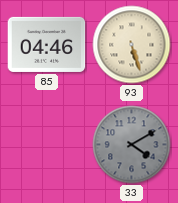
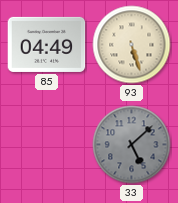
85: 04:46 -> 04:49
33: 4:10 -> 5:08
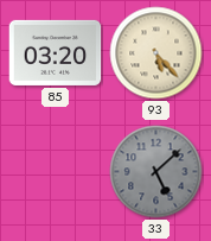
85: 04:49 -> 03:20
93: 5:27 -> 5:23
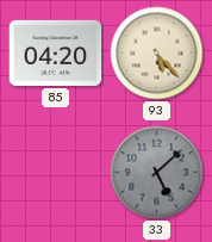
85: 03:20 -> 04:20
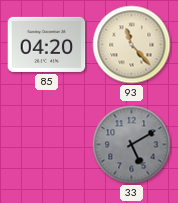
93: 5:23 -> 11:23
33: 5:08 -> 5:10
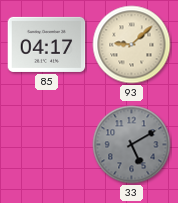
85: 04:20 -> 04:17
93: 11:23 -> 9:08
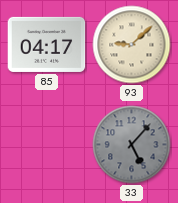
33: 5:10 -> 5:07
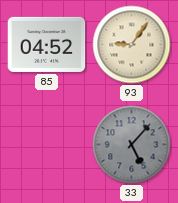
85: 04:17 -> 04:52
93: 9:08 -> 9:06
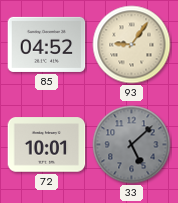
72: none -> 10:01
33: 5:07 -> 5:08
